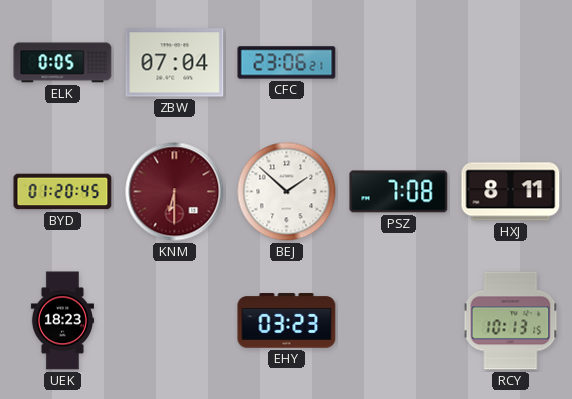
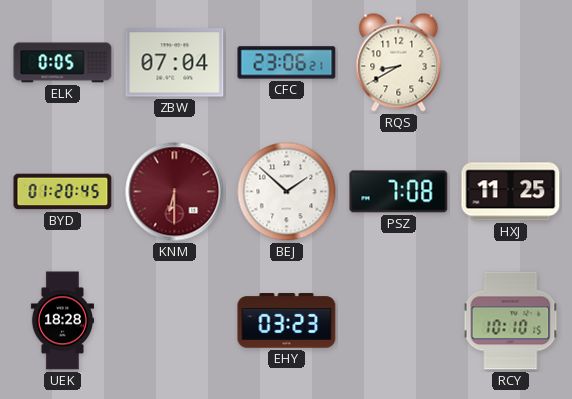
RQS: none -> 8:40
HXJ: 8:11 -> 11:25
UEK: 18:23 -> 18:28
RCY: 10:13 -> 10:10
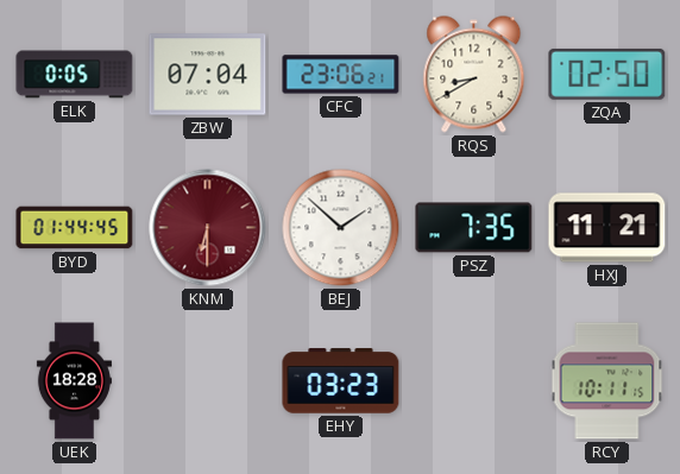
ZQA: none -> 02:50
BYD: 01:20 -> 01:44
PSZ: 7:08 -> 7:35
HXJ: 11:25 -> 11:21
RCY: 10:10 -> 10:11
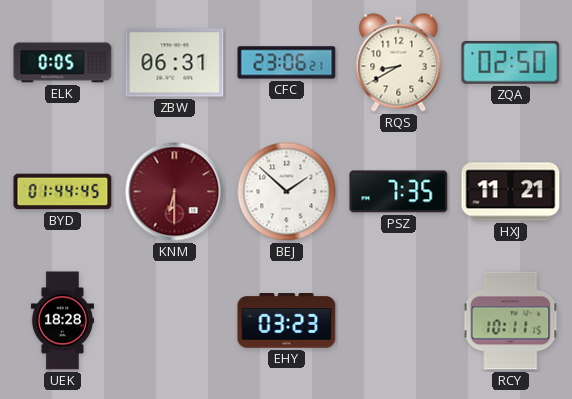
ZBW: 07:04 -> 06:31
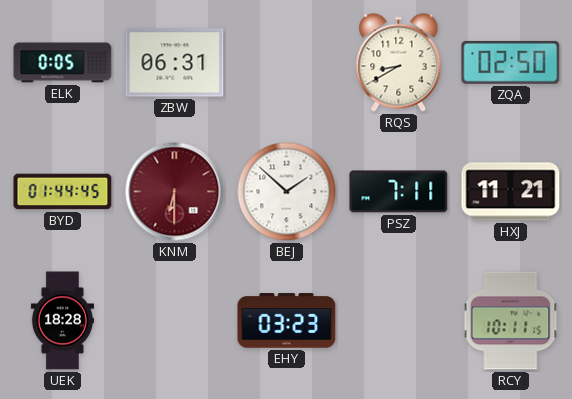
CFC: 23:06 -> none
PSZ: 7:35 -> 7:11
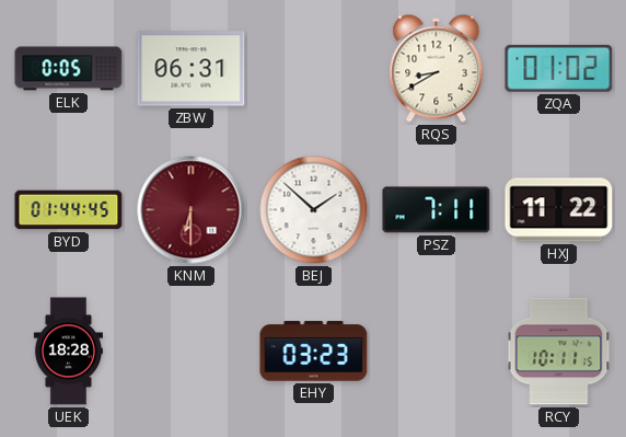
ZQA: 02:50 -> 01:02
HXJ: 11:21 -> 11:22
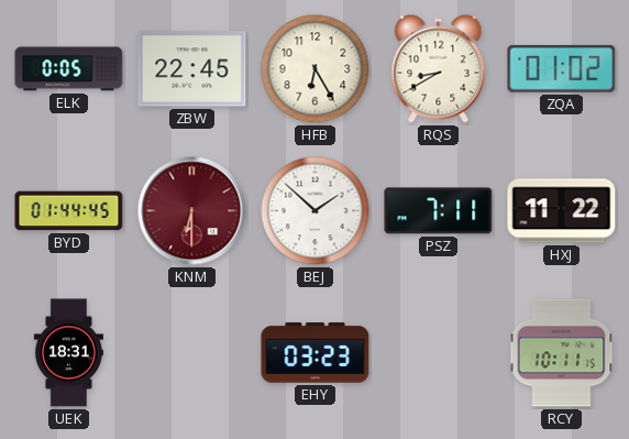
ZBW: 06:31 -> 22:45
HFB: none -> 6:25
UEK: 18:28 -> 18:31
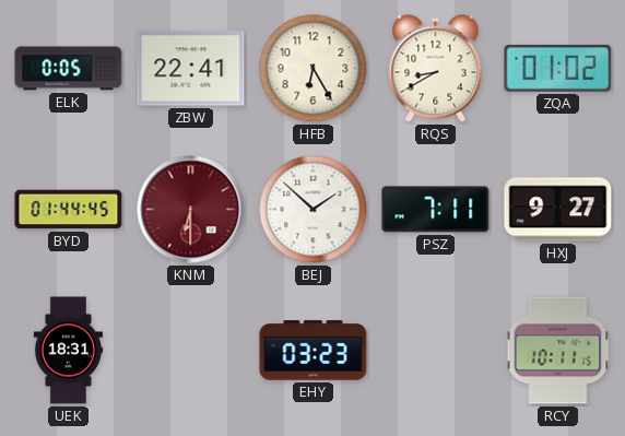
ZBW: 22:45 -> 22:41
HXJ: 11:22 -> 9:27
